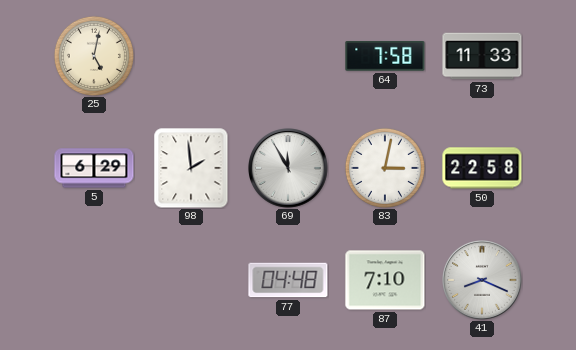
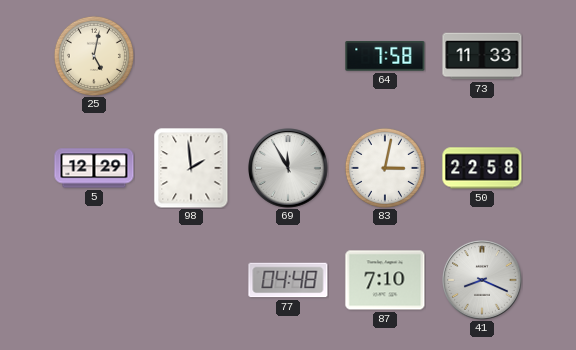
5: 6:29 -> 12:29
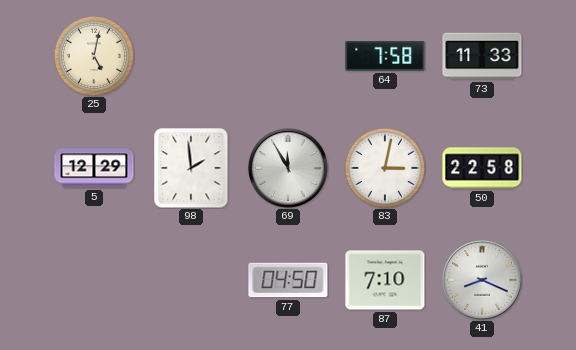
77: 04:48 -> 04:50
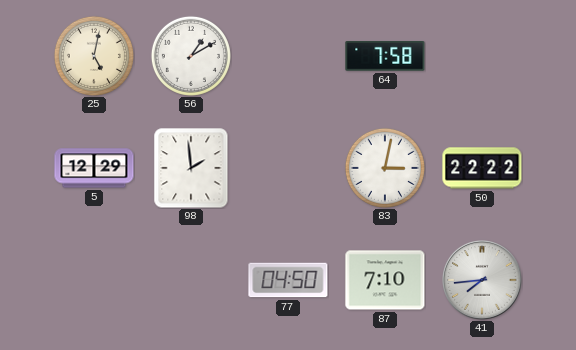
56: none -> 1:10
73: 11:33 -> none
69: 11:55 -> none
50: 22:58 -> 22:22
41: 8:19 -> 7:44
